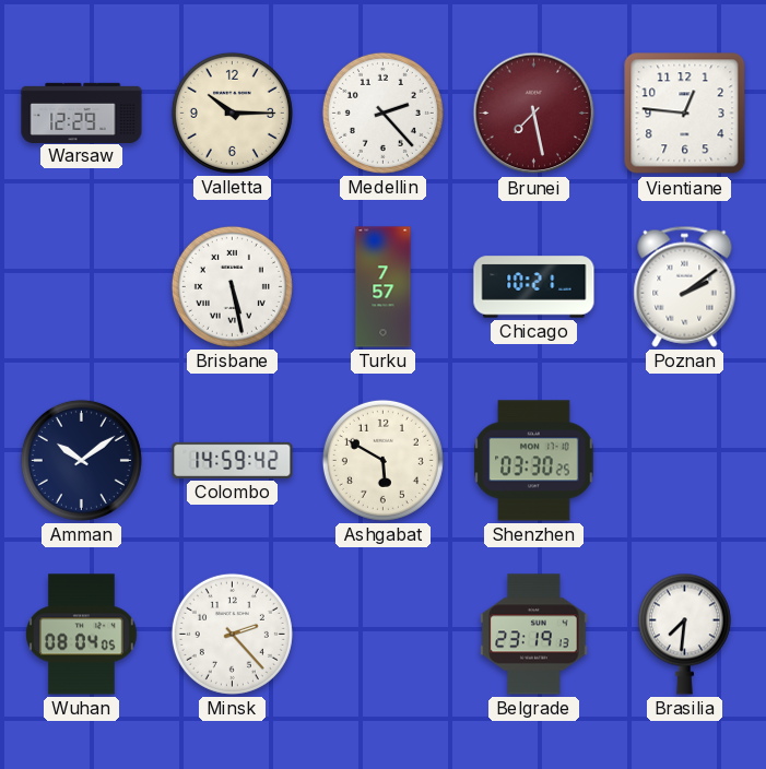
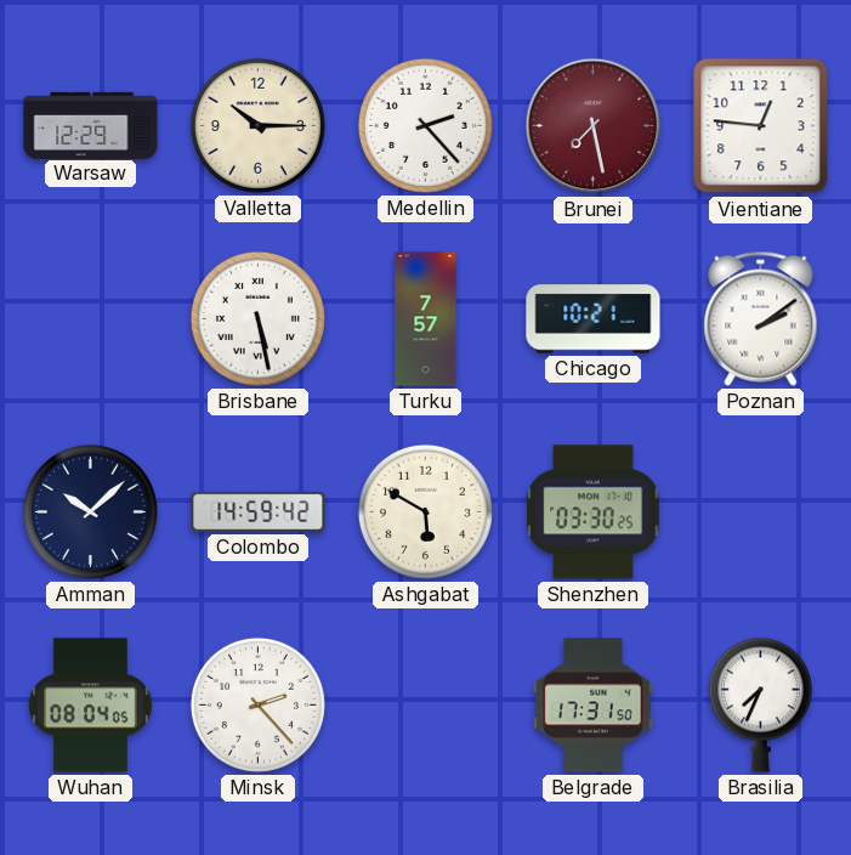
Amman: 10:09 -> 10:08
Belgrade: 23:19 -> 17:31
Brasilia: 7:31 -> 7:34
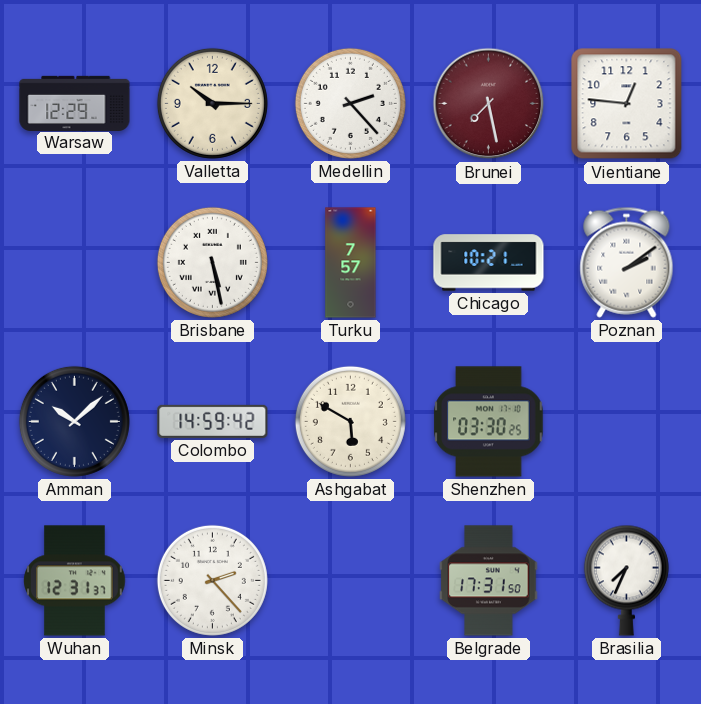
Wuhan: 08:04 -> 12:31
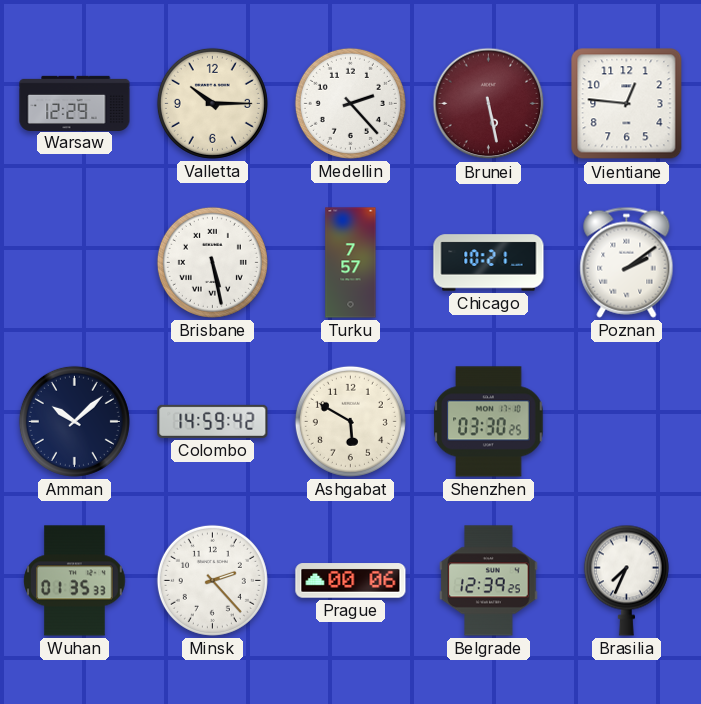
Brunei: 7:28 -> 5:28
Wuhan: 12:31 -> 01:35
Prague: none -> 00:06
Belgrade: 17:31 -> 12:39
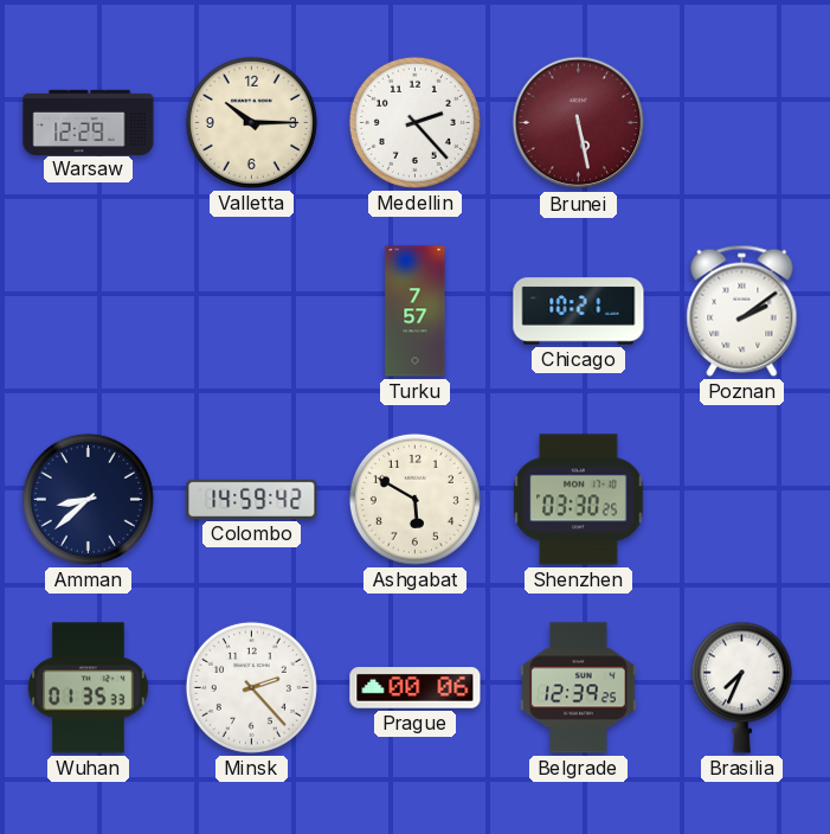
Vientiane: 12:46 -> none
Brisbane: 5:28 -> none
Amman: 10:08 -> 8:38
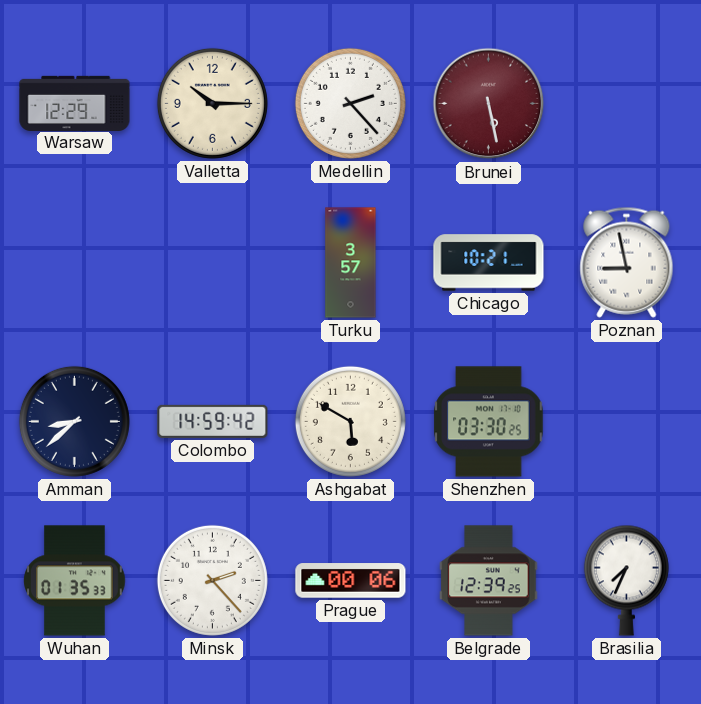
Turku: 7:57 -> 3:57
Poznan: 2:09 -> 8:58
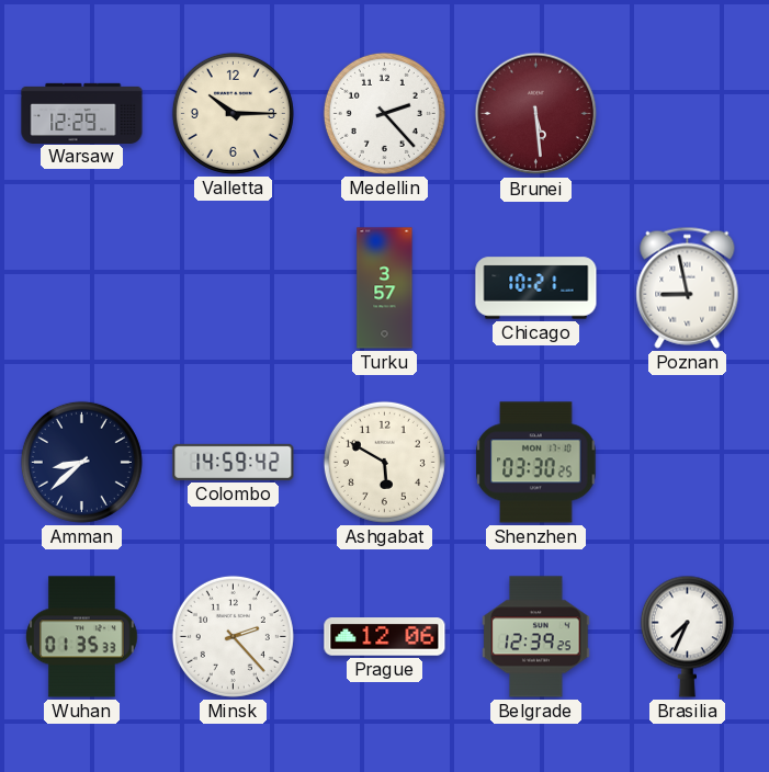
Brunei: 5:28 -> 5:29
Prague: 00:06 -> 12:06
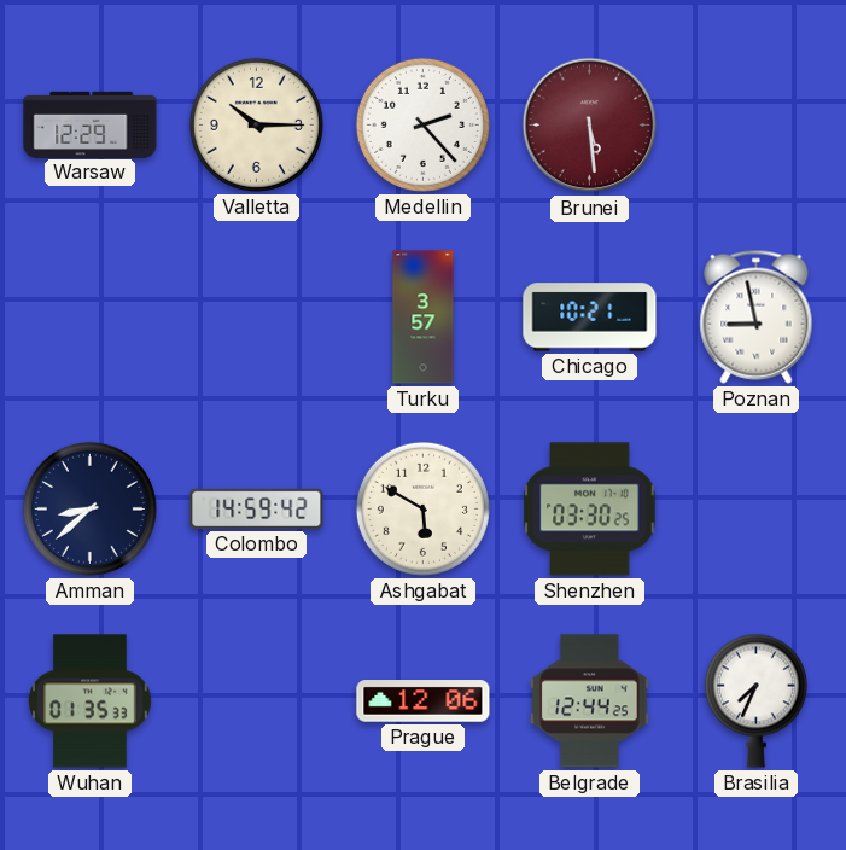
Minsk: 2:23 -> none
Belgrade: 12:39 -> 12:44
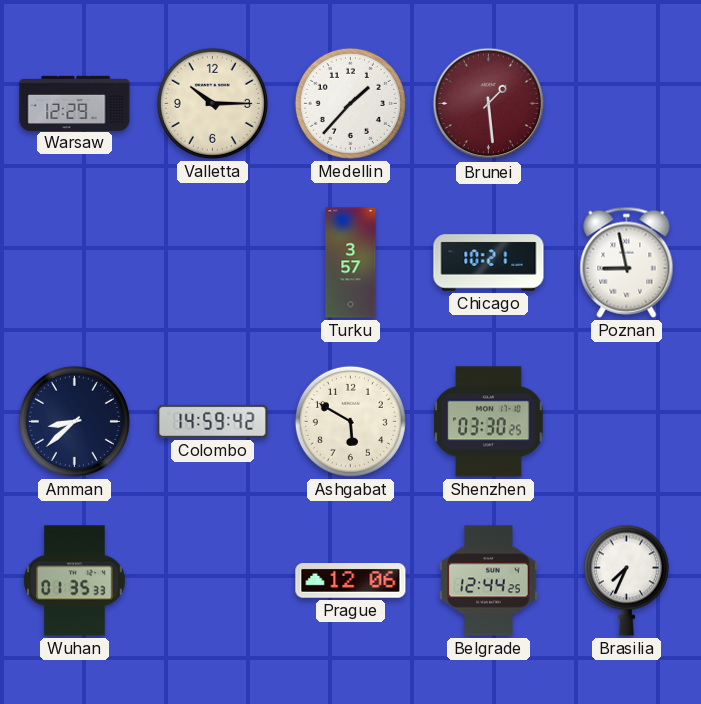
Medellin: 2:23 -> 1:37
Brunei: 5:29 -> 1:29
